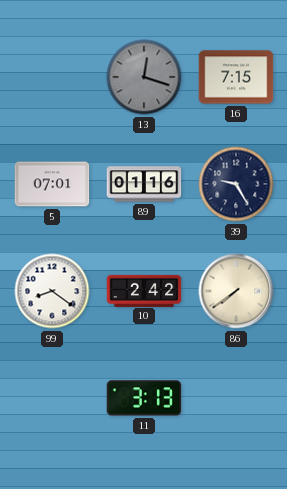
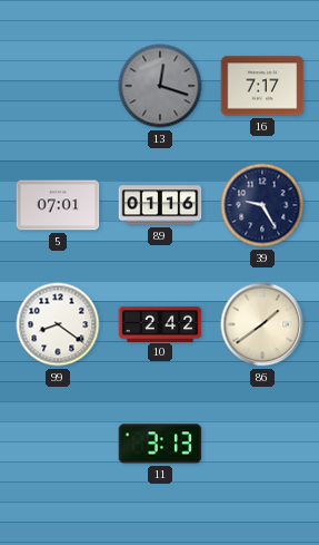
16: 7:15 -> 7:17
86: 7:39 -> 1:39
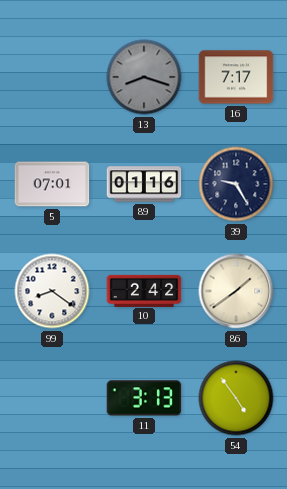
13: 12:18 -> 8:18
54: none -> 4:54
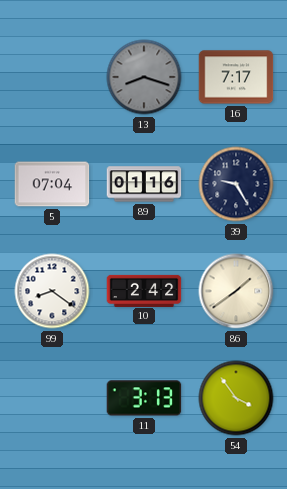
5: 07:01 -> 07:04
54: 4:54 -> 3:54
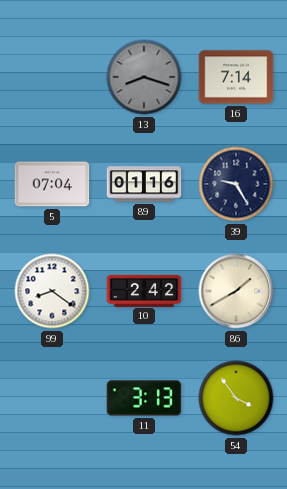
16: 7:17 -> 7:14
86: 1:39 -> 1:40
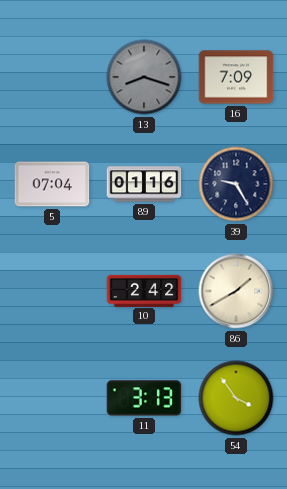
16: 7:14 -> 7:09
99: 8:21 -> none
